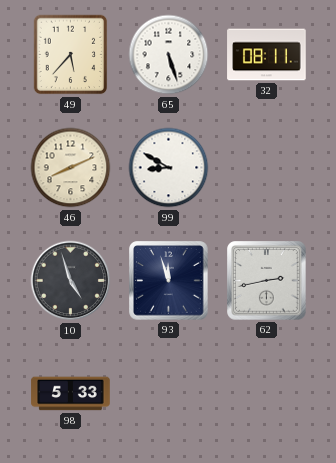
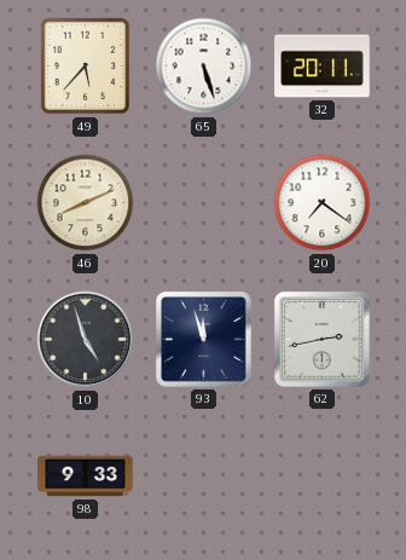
32: 08:11 -> 20:11
99: 8:50 -> none
20: none -> 7:21
98: 5:33 -> 9:33
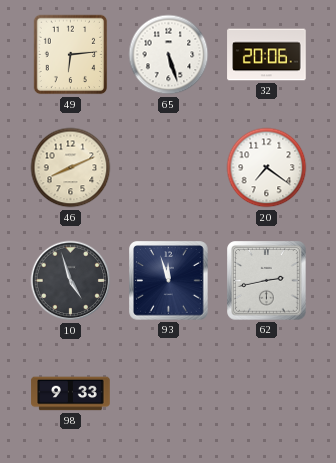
49: 5:37 -> 6:14
32: 20:11 -> 20:06
